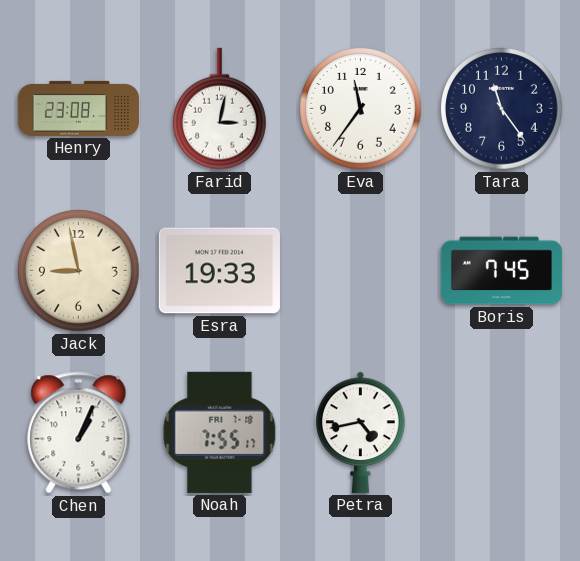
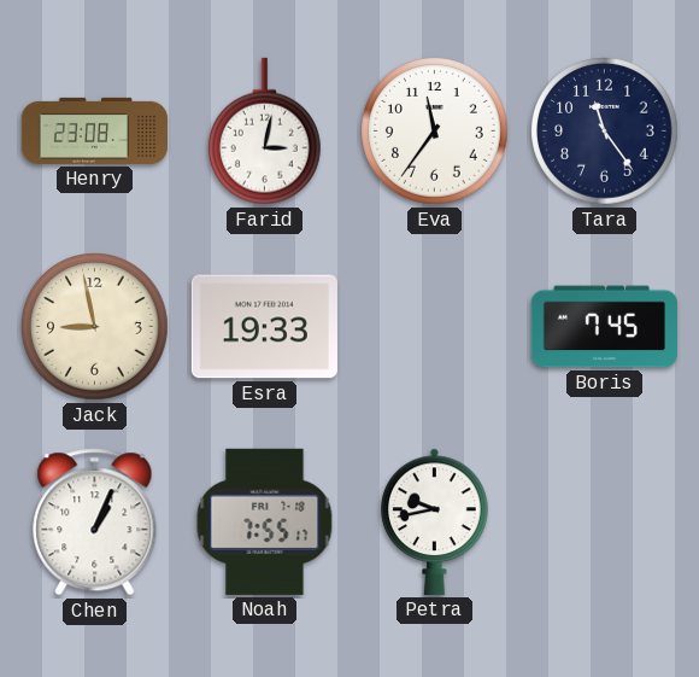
Petra: 4:43 -> 9:43
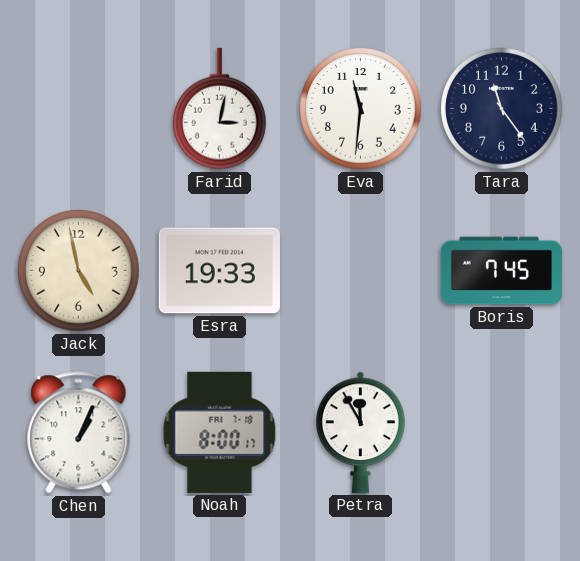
Henry: 23:08 -> none
Eva: 11:36 -> 11:31
Jack: 8:58 -> 4:58
Noah: 7:55 -> 8:00
Petra: 9:43 -> 11:55
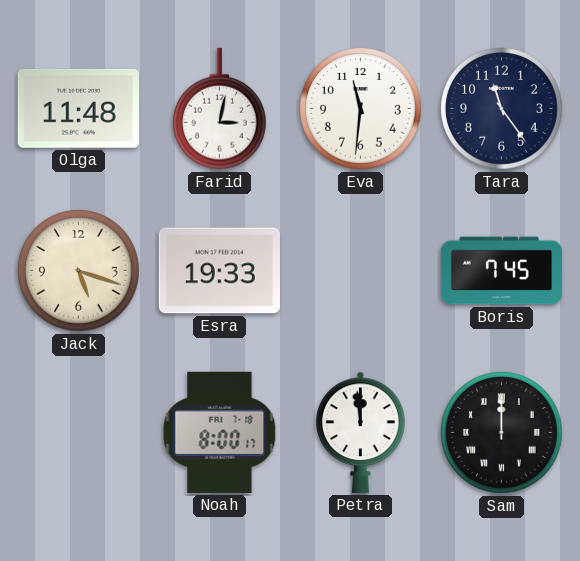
Olga: none -> 11:48
Jack: 4:58 -> 5:18
Chen: 1:04 -> none
Petra: 11:55 -> 11:59
Sam: none -> 12:00
